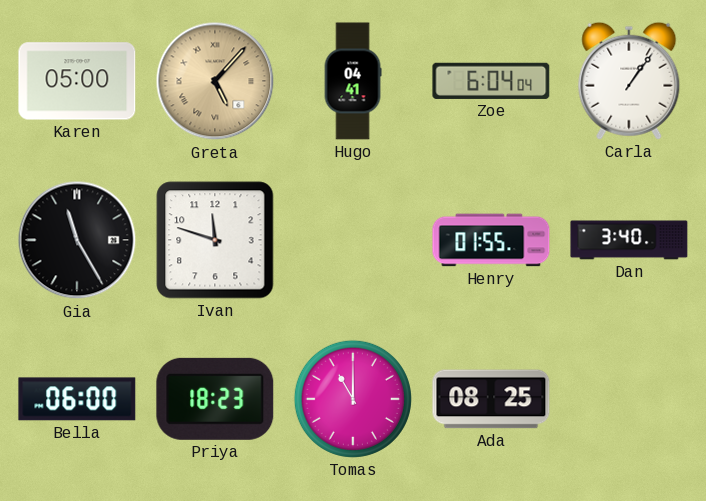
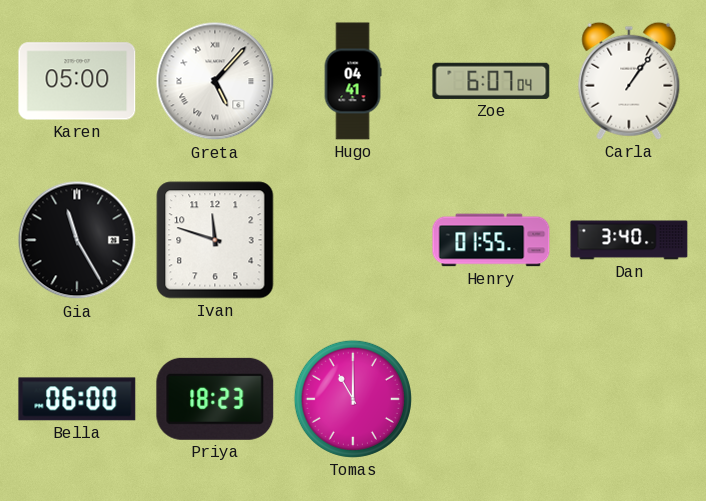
Greta dial: champagne -> white
Zoe: 6:04 -> 6:07
Ada: 08:25 -> none
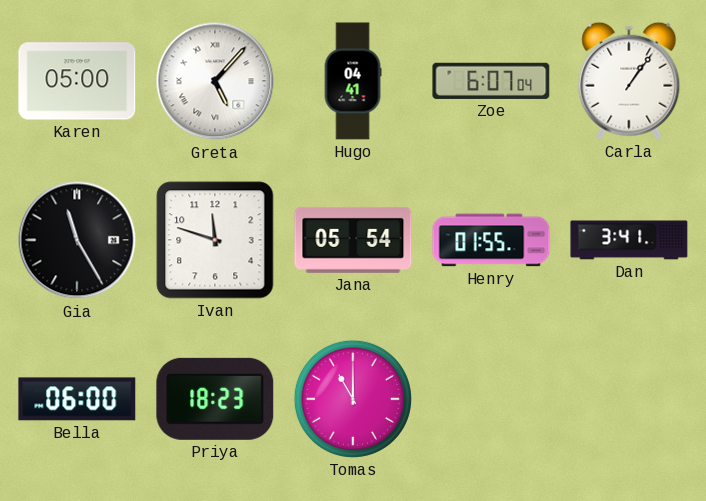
Jana: none -> 05:54
Dan: 3:40 -> 3:41
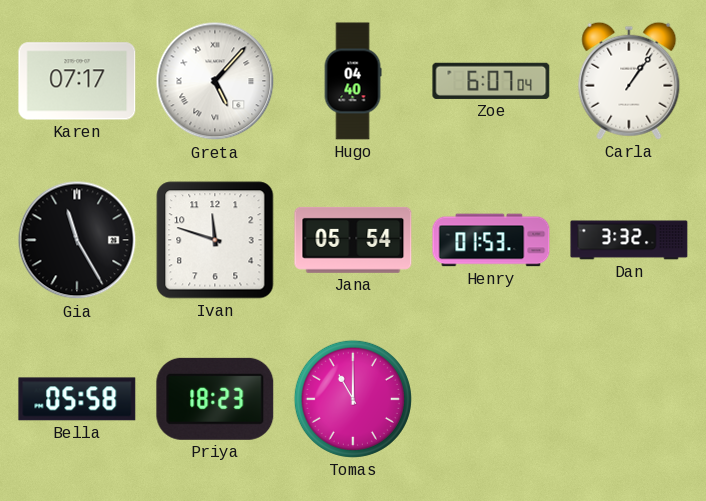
Karen: 05:00 -> 07:17
Hugo: 04:41 -> 04:40
Henry: 01:55 -> 01:53
Dan: 3:41 -> 3:32
Bella: 06:00 -> 05:58
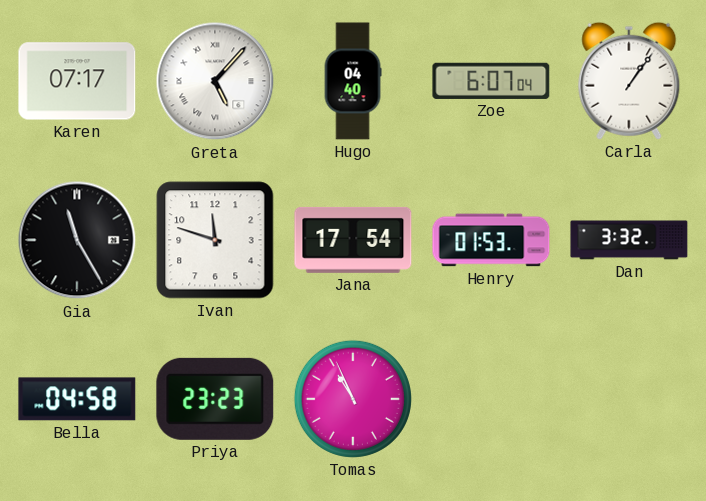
Jana: 05:54 -> 17:54
Bella: 05:58 -> 04:58
Priya: 18:23 -> 23:23
Tomas: 11:00 -> 10:56
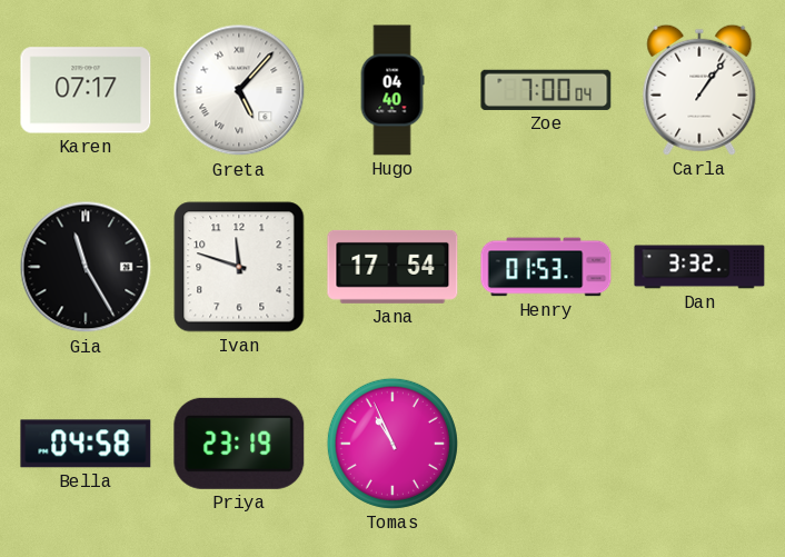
Zoe: 6:07 -> 7:00
Priya: 23:23 -> 23:19
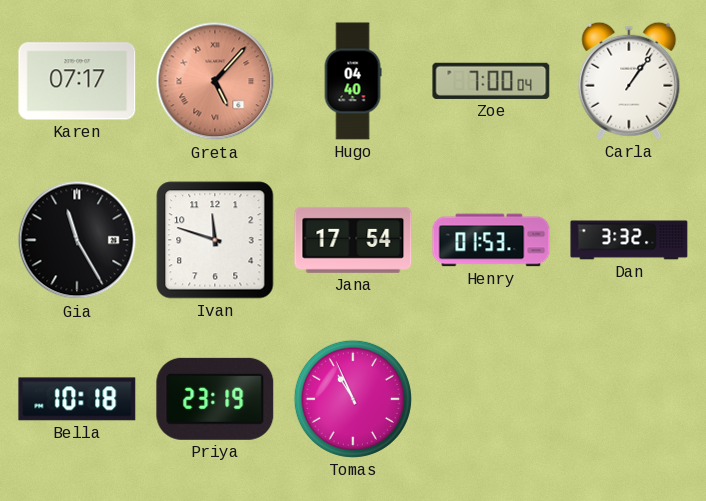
Greta dial: white -> salmon
Bella: 04:58 -> 10:18
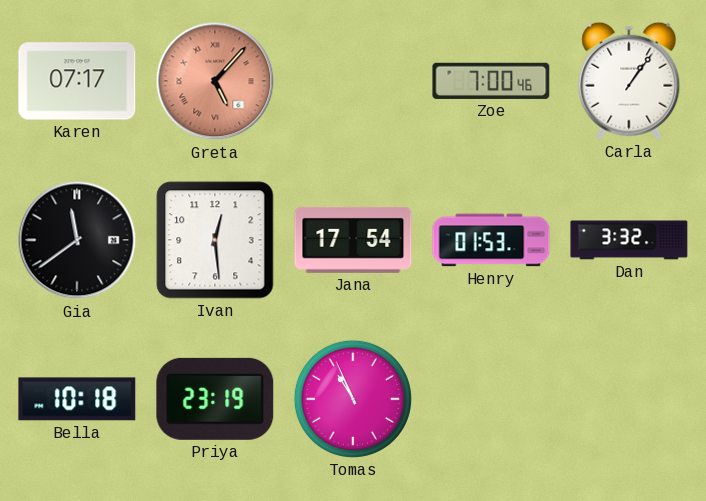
Hugo: 04:40 -> none
Zoe: 7:00:04 -> 7:00:46
Gia: 11:25 -> 11:39
Ivan: 11:48 -> 12:29
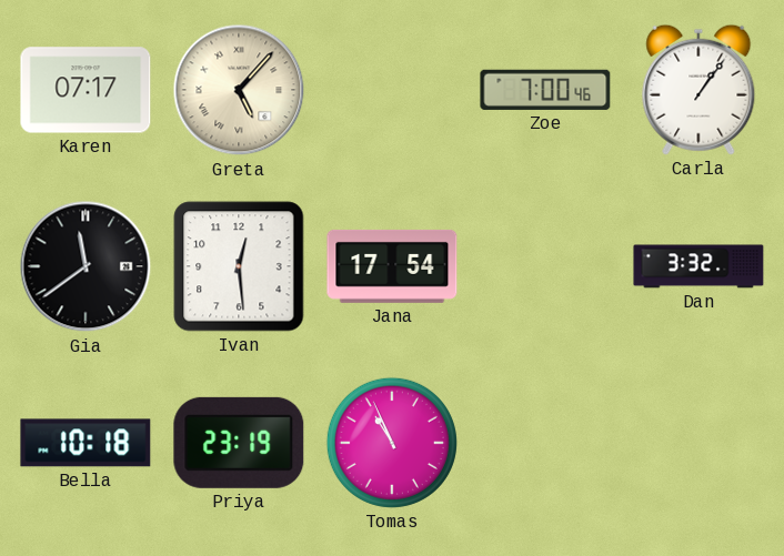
Greta dial: salmon -> cream
Henry: 01:53 -> none
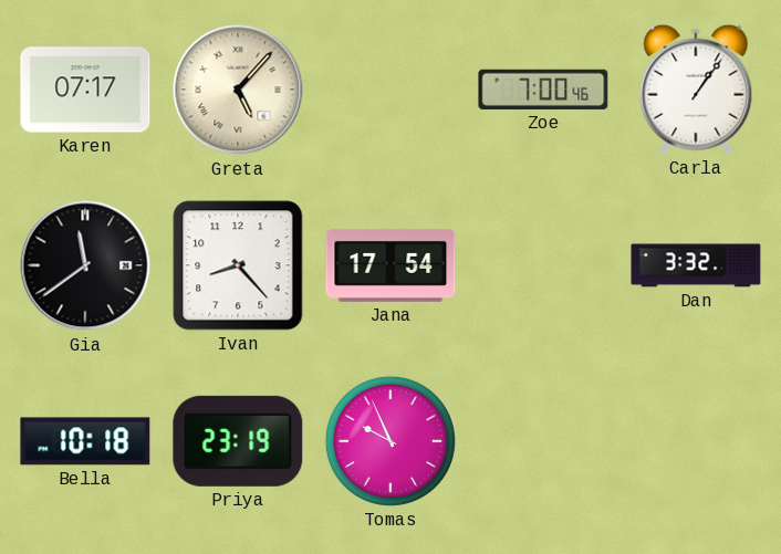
Ivan: 12:29 -> 8:23
Tomas: 10:56 -> 9:56
